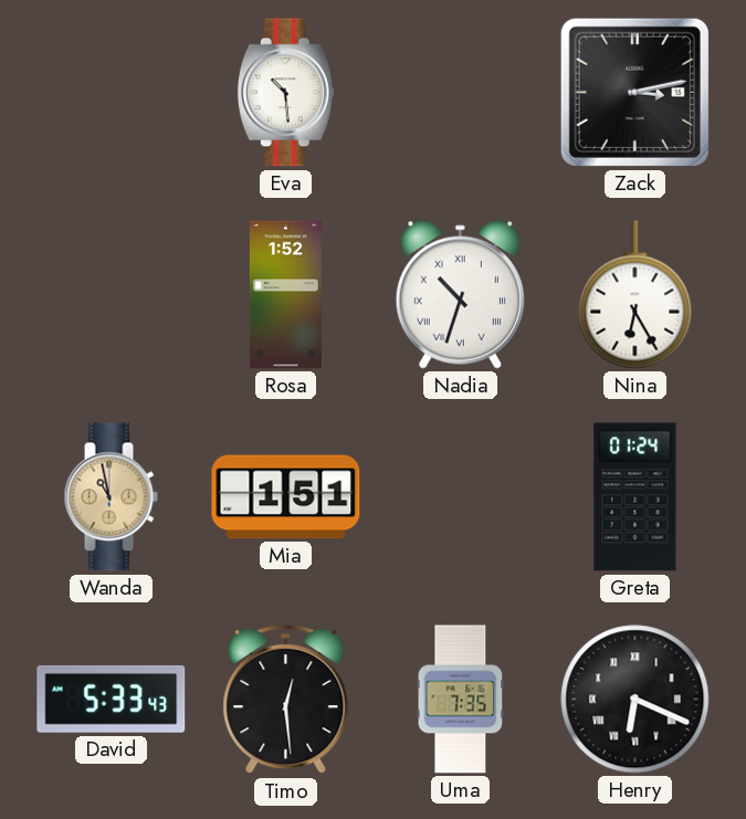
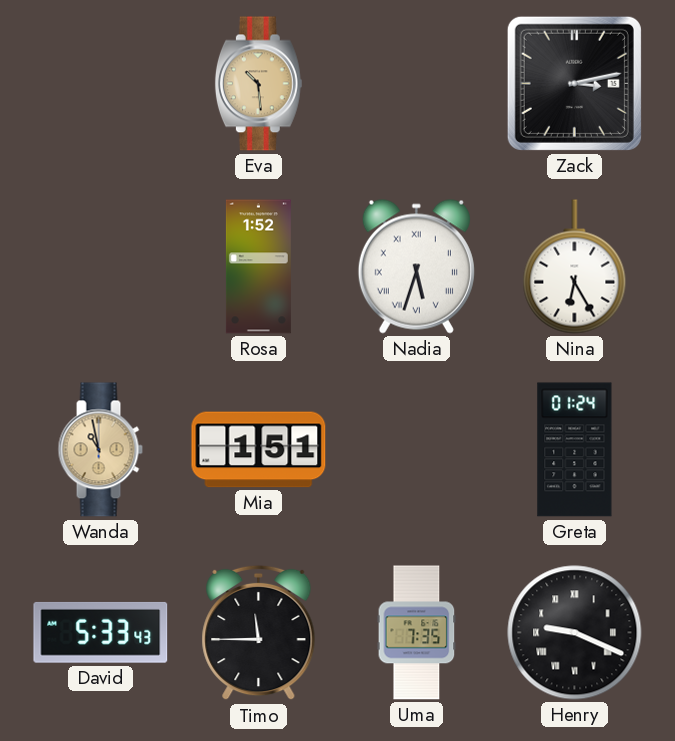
Eva dial: white -> champagne
Nadia: 10:33 -> 5:33
Timo: 12:29 -> 11:45
Henry: 6:19 -> 9:19
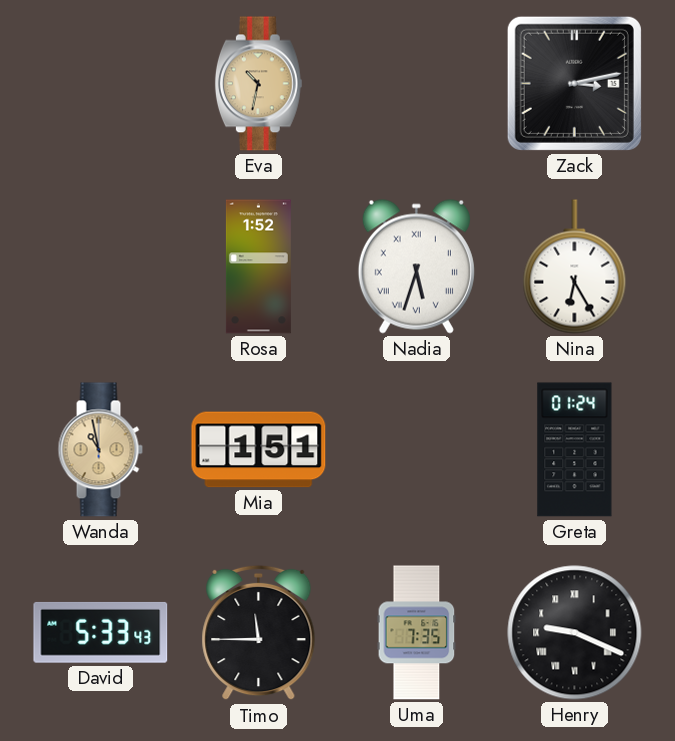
Eva: 10:29 -> 10:32
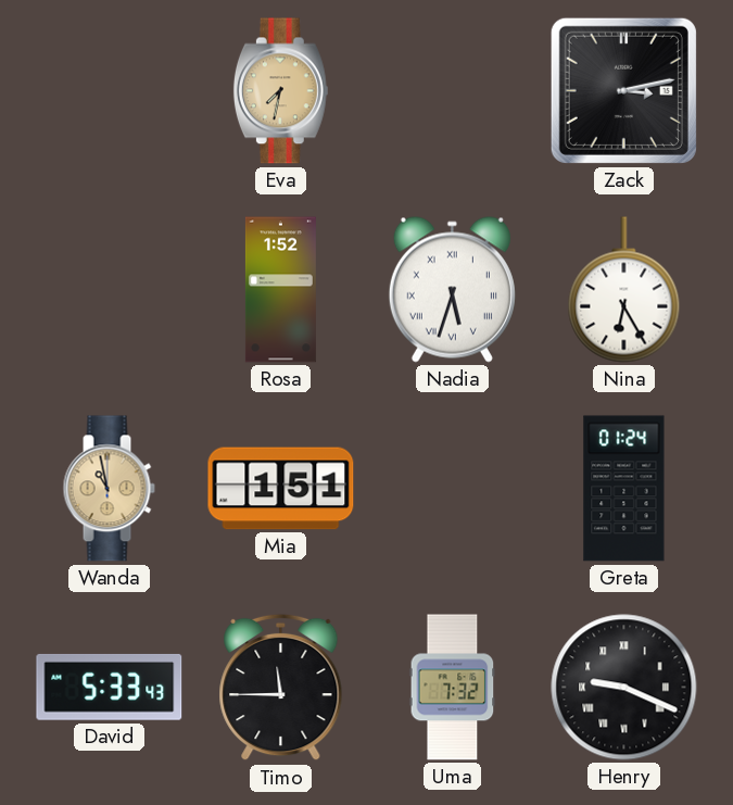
Eva: 10:32 -> 7:32
Uma: 7:35 -> 7:32
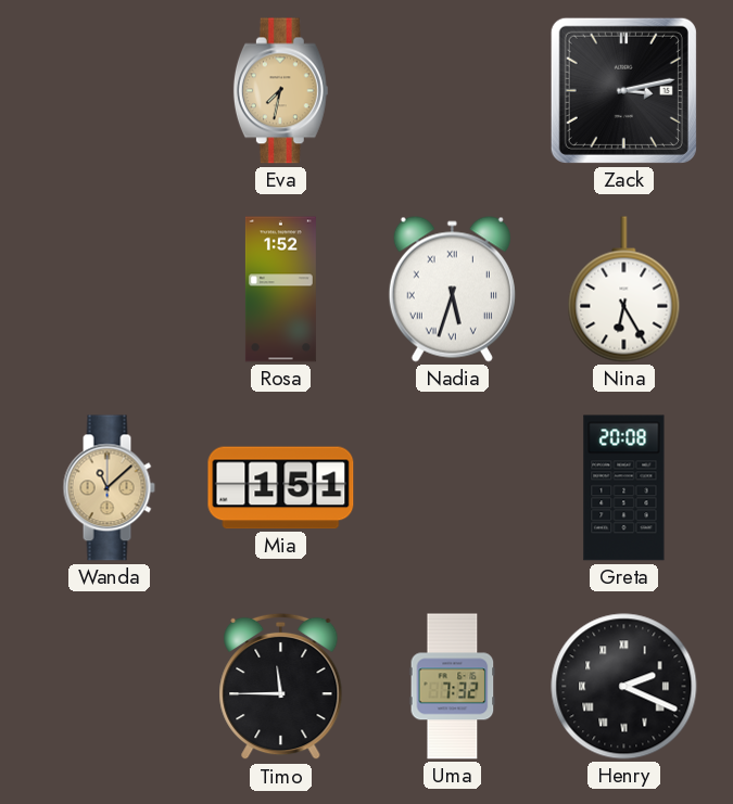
Wanda: 10:58 -> 11:08
Greta: 01:24 -> 20:08
David: 5:33 -> none
Henry: 9:19 -> 2:19
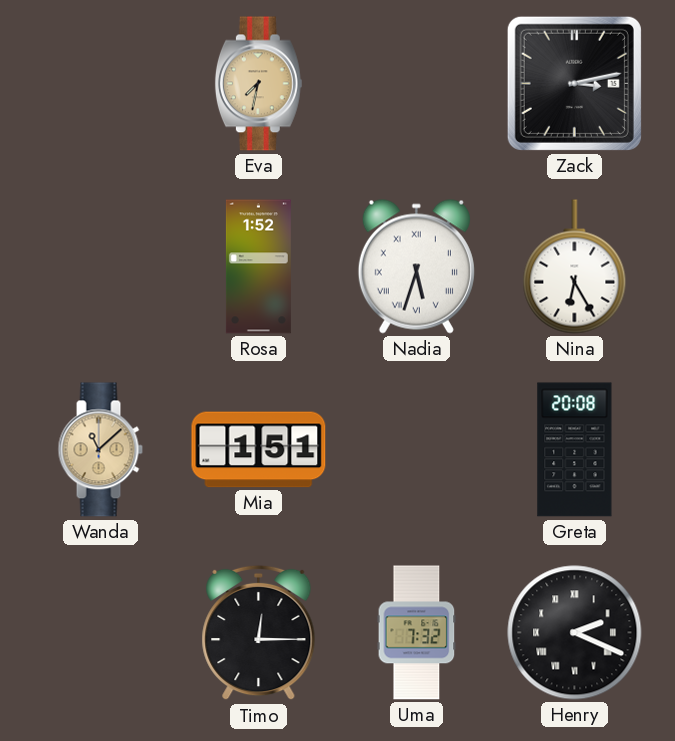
Timo: 11:45 -> 12:15
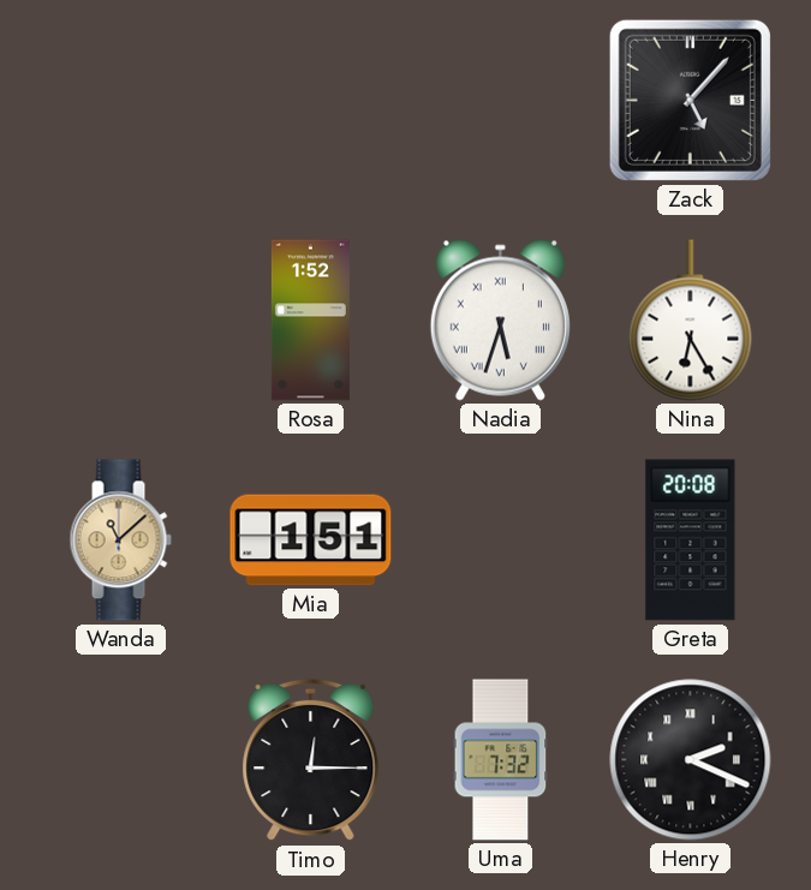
Eva: 7:32 -> none
Zack: 3:13 -> 5:07
